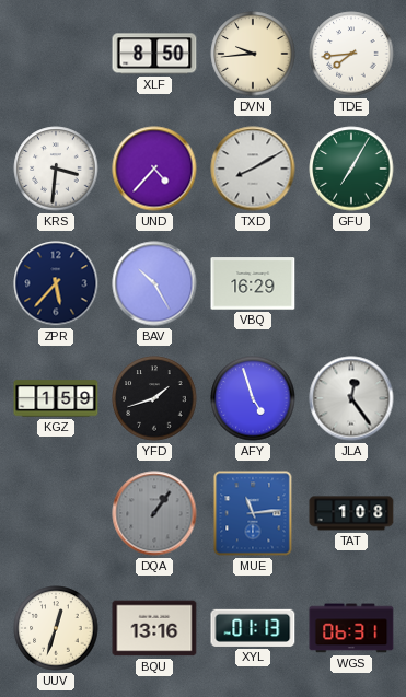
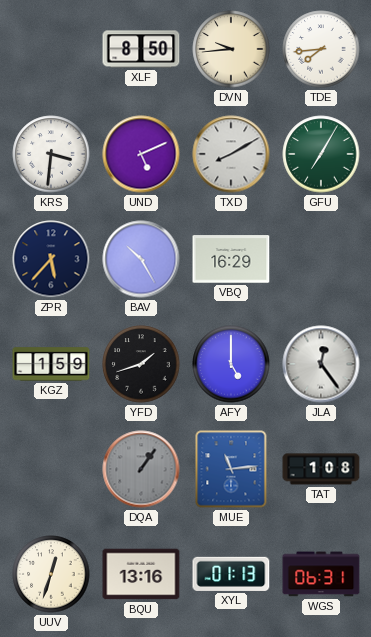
UND: 4:37 -> 5:11
AFY: 4:57 -> 5:00
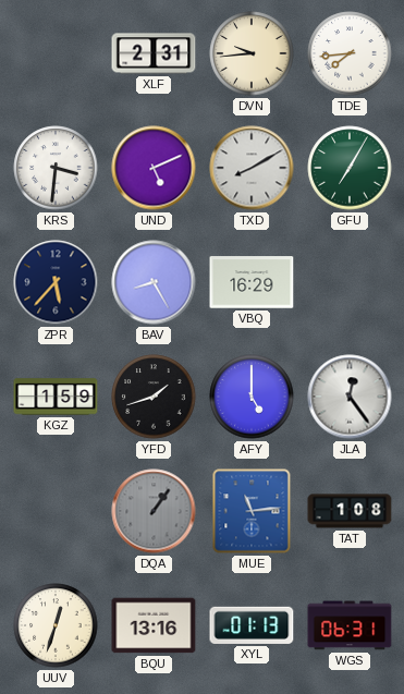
XLF: 8:50 -> 2:31
BAV: 10:25 -> 8:25
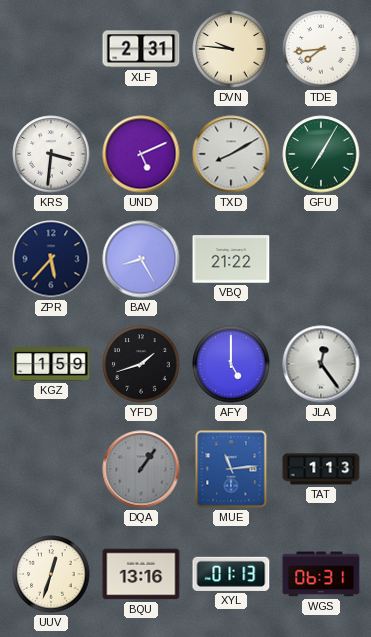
DVN: 9:44 -> 9:46
VBQ: 16:29 -> 21:22
TAT: 1:08 -> 1:13
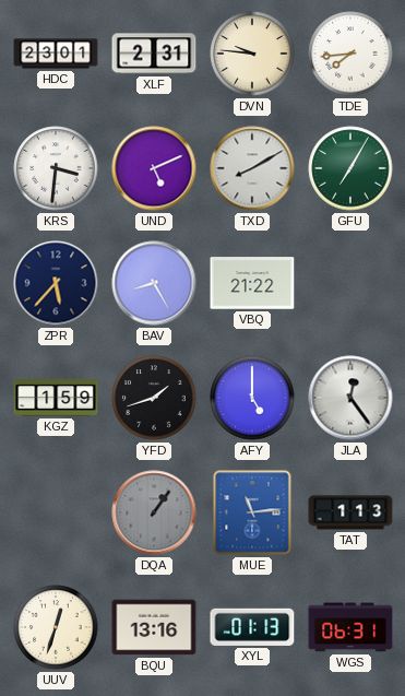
HDC: none -> 23:01
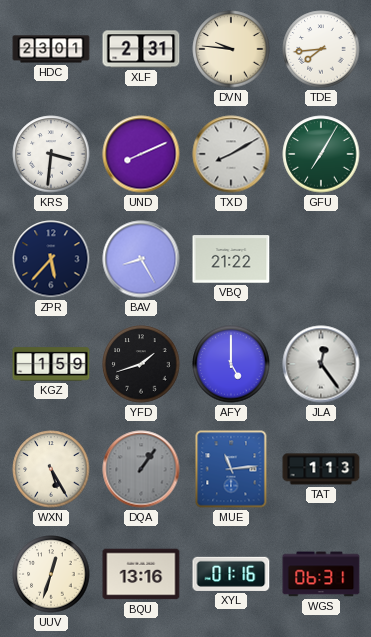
UND: 5:11 -> 8:11
WXN: none -> 5:25
XYL: 01:13 -> 01:16
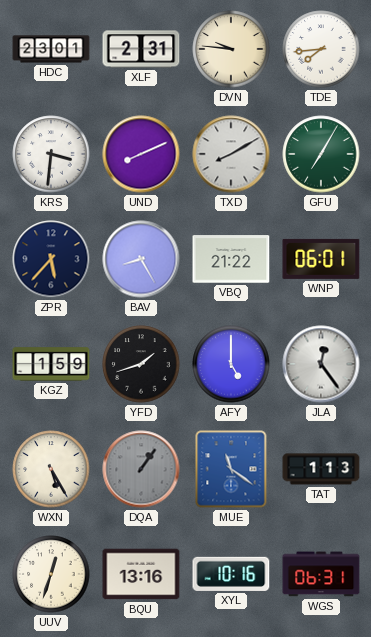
WNP: none -> 06:01
MUE: 11:14 -> 11:21
XYL: 01:16 -> 10:16
